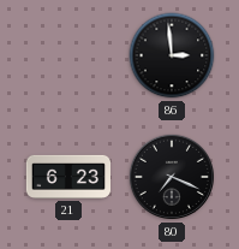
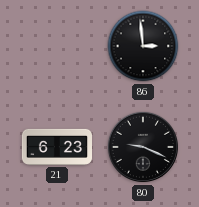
80: 7:19 -> 9:19
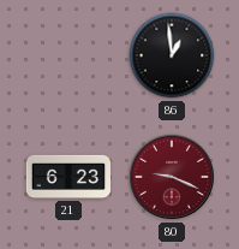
86: 2:59 -> 12:59
80 dial: black -> burgundy
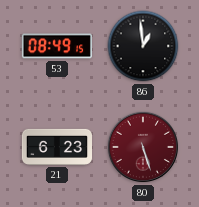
53: none -> 08:49
80: 9:19 -> 5:27
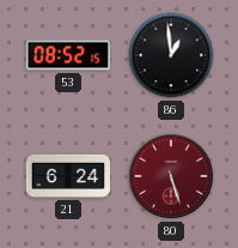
53: 08:49 -> 08:52
21: 6:23 -> 6:24
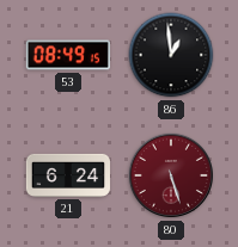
53: 08:52 -> 08:49
